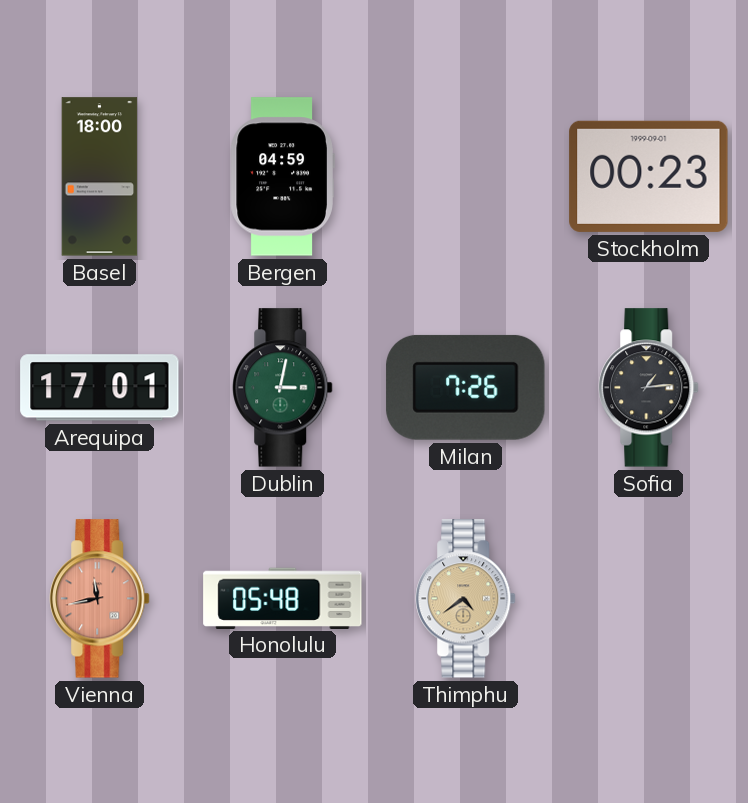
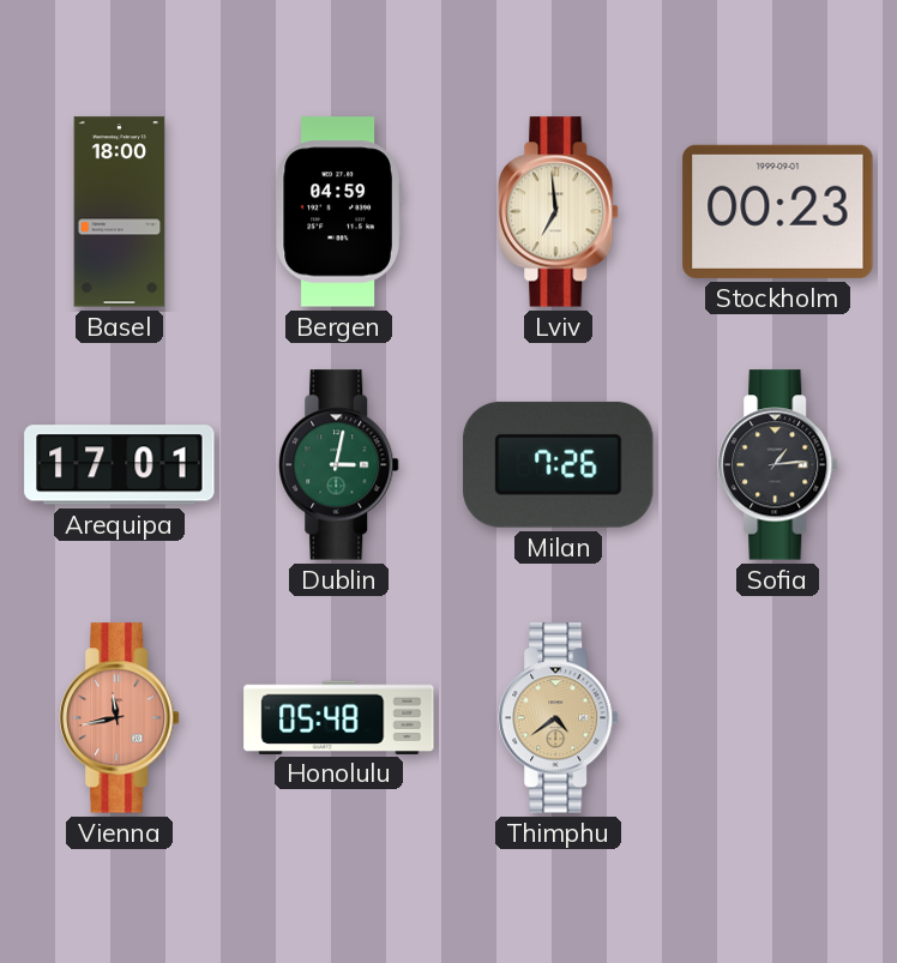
Lviv: none -> 6:59
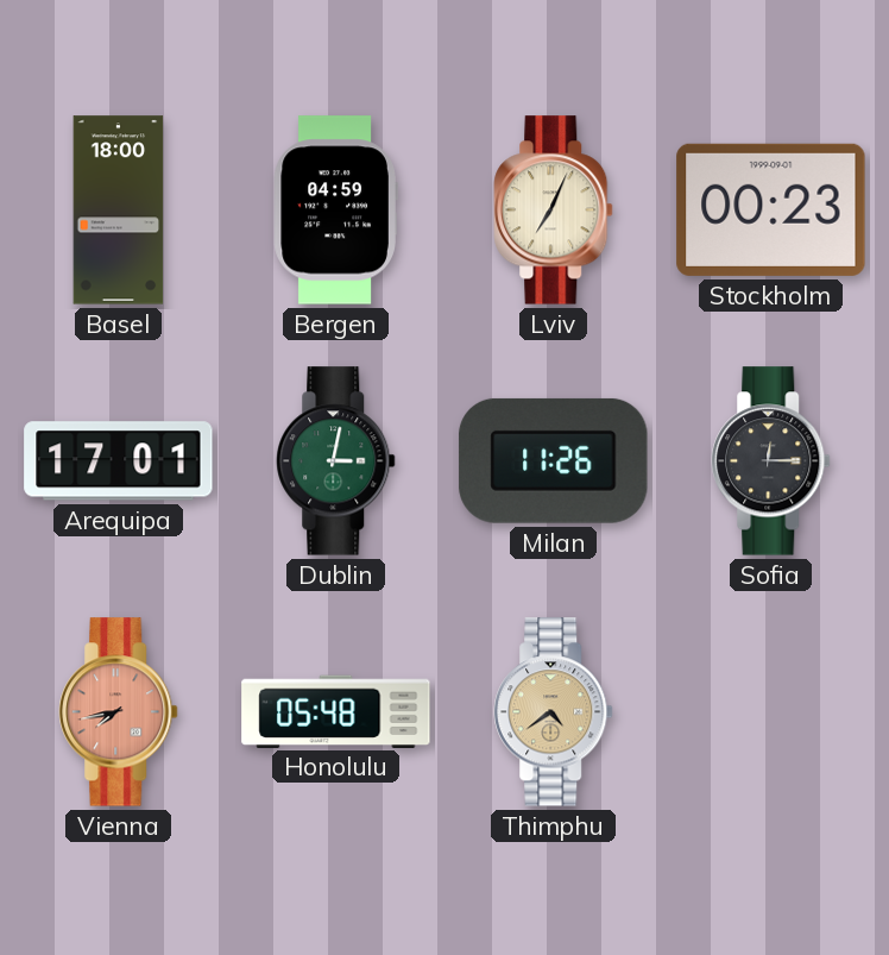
Lviv: 6:59 -> 7:04
Milan: 7:26 -> 11:26
Sofia: 1:14 -> 12:15
Vienna: 11:43 -> 7:43
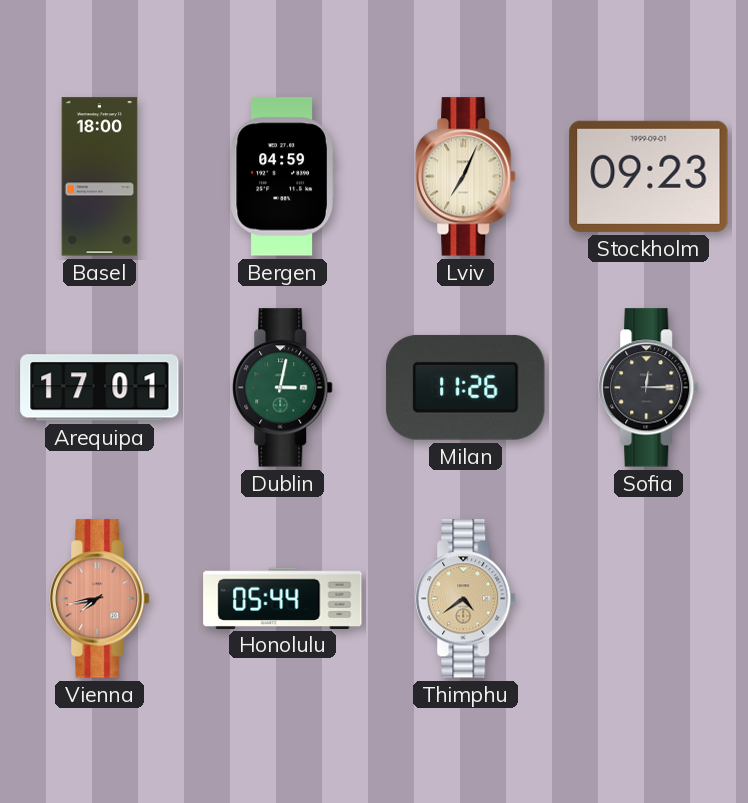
Stockholm: 00:23 -> 09:23
Honolulu: 05:48 -> 05:44
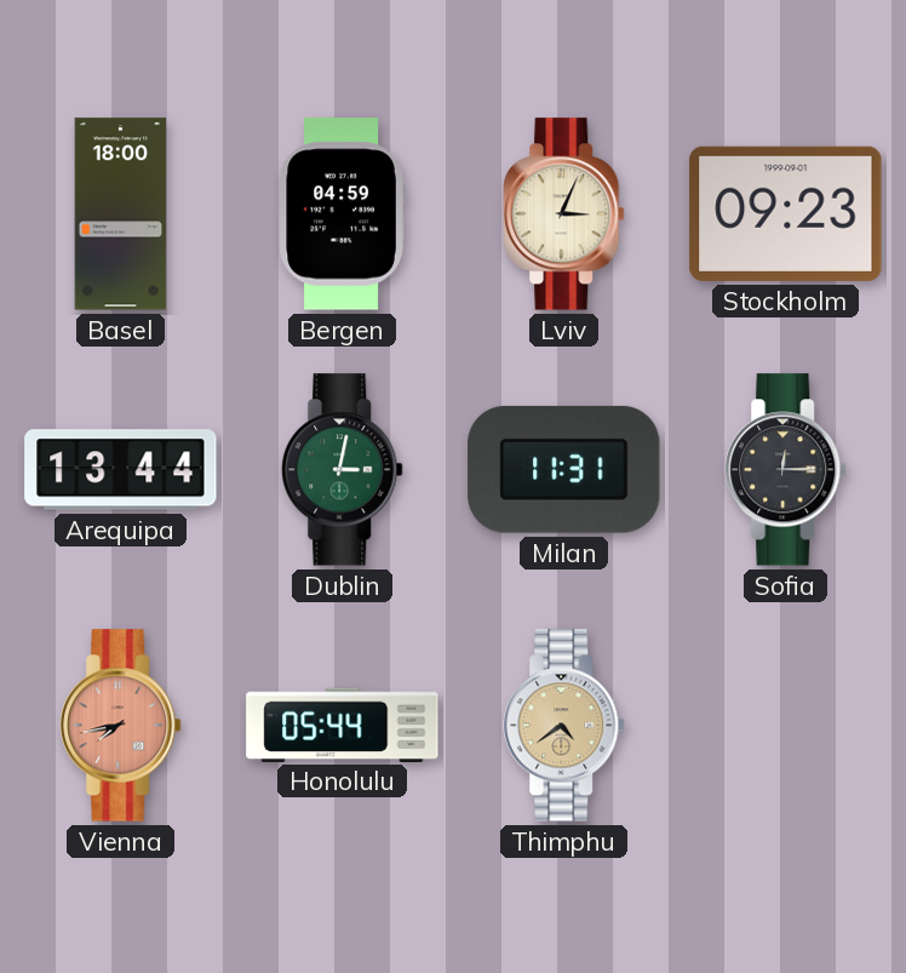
Lviv: 7:04 -> 3:04
Arequipa: 17:01 -> 13:44
Milan: 11:26 -> 11:31
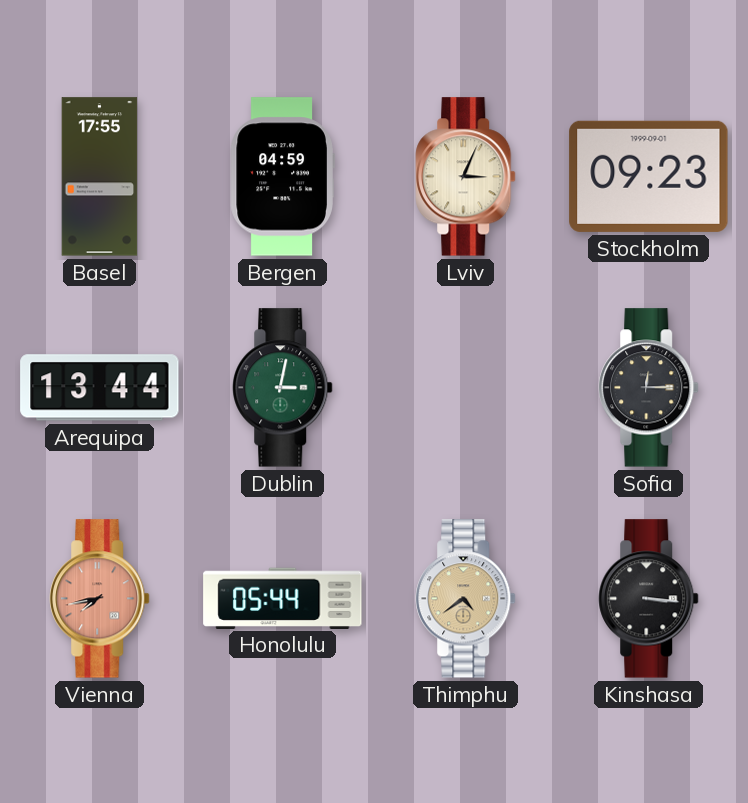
Basel: 18:00 -> 17:55
Milan: 11:31 -> none
Kinshasa: none -> 3:16
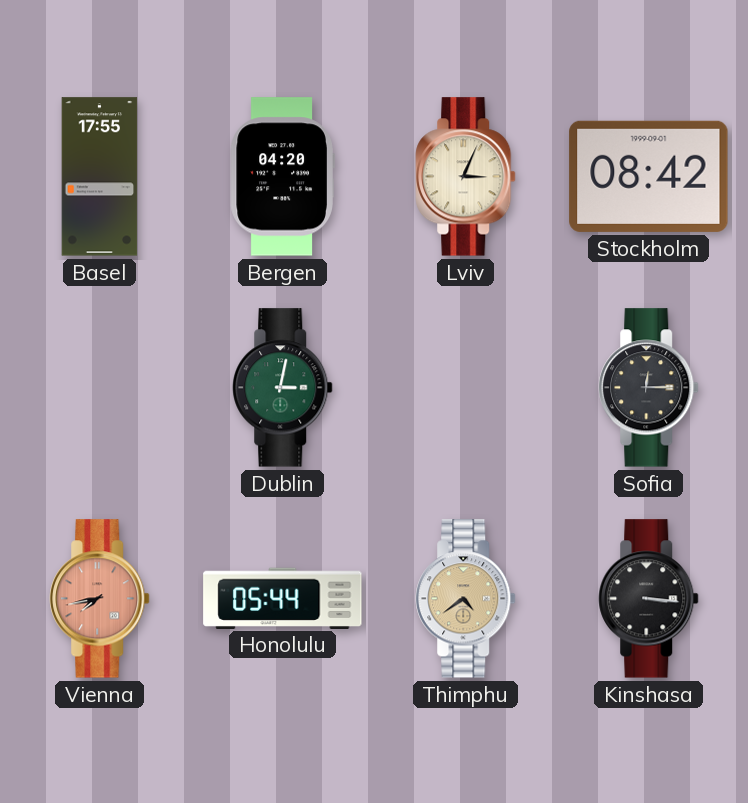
Bergen: 04:59 -> 04:20
Stockholm: 09:23 -> 08:42
Arequipa: 13:44 -> none
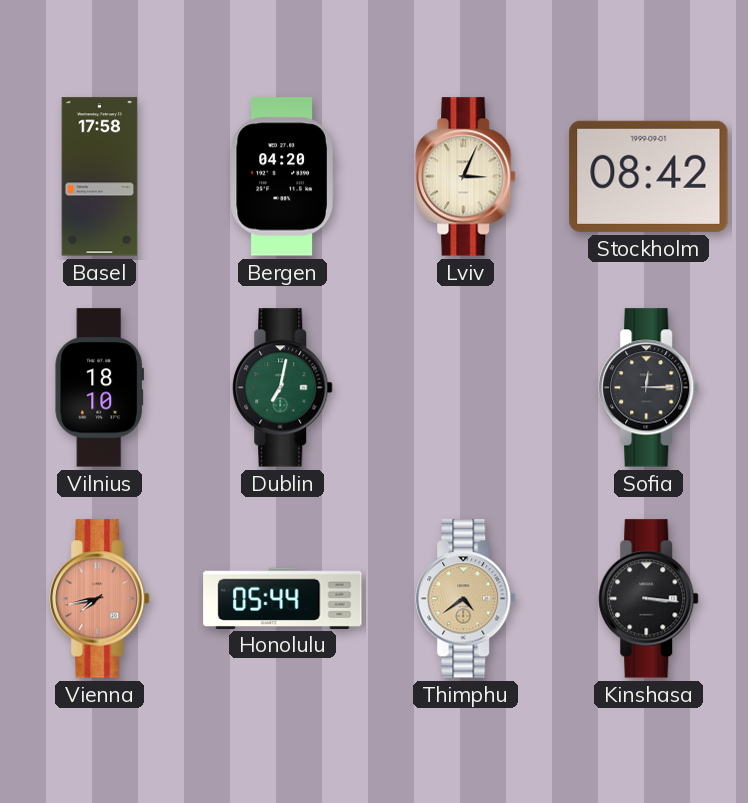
Basel: 17:55 -> 17:58
Vilnius: none -> 18:10
Dublin: 3:02 -> 7:02
